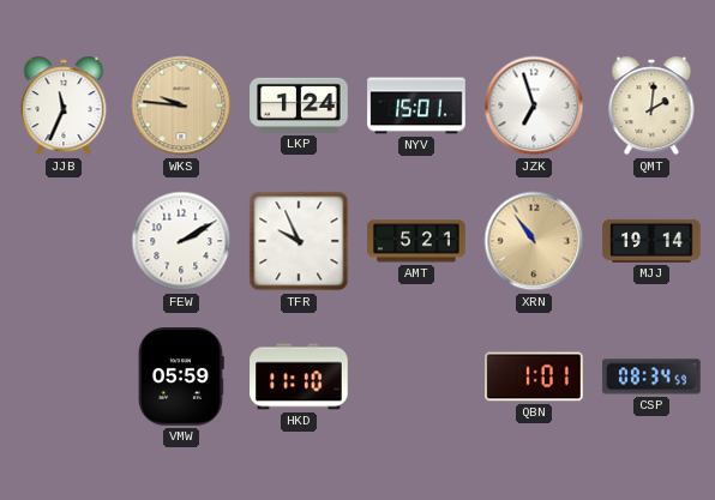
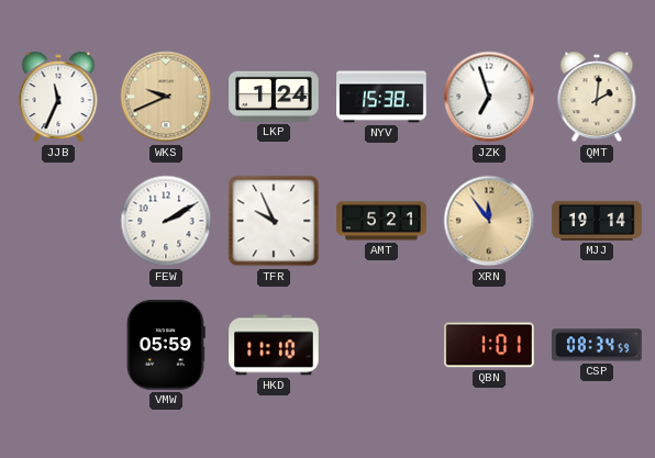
WKS: 9:46 -> 9:41
NYV: 15:01 -> 15:38
XRN: 10:54 -> 11:54
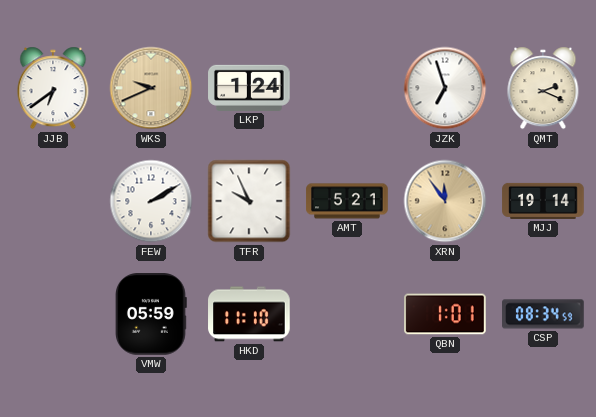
JJB: 11:34 -> 6:39
NYV: 15:38 -> none
QMT: 2:01 -> 2:19
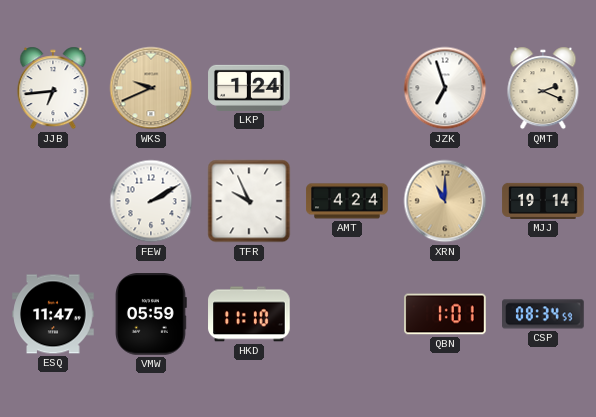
JJB: 6:39 -> 6:44
AMT: 5:21 -> 4:24
XRN: 11:54 -> 11:00
ESQ: none -> 11:47
